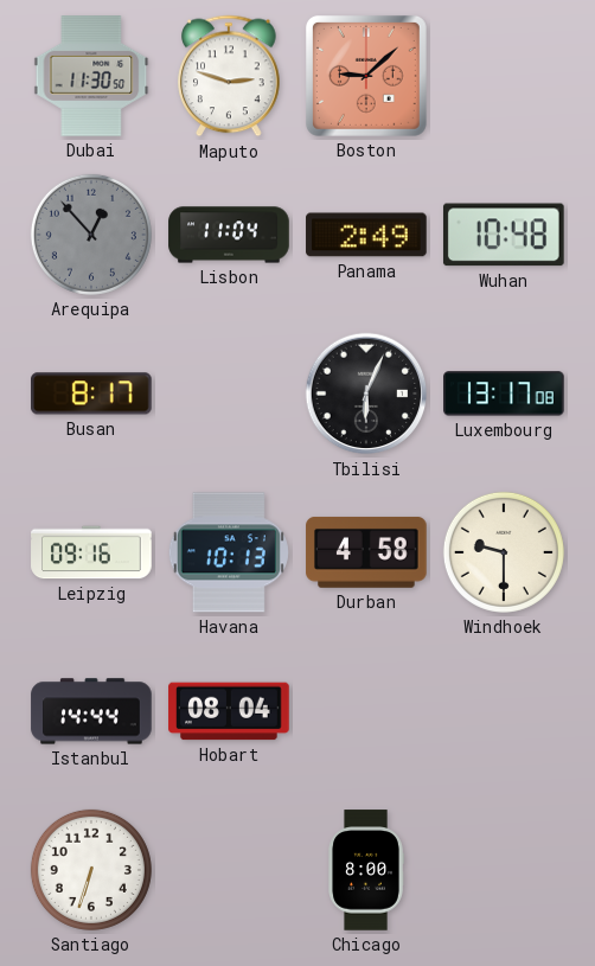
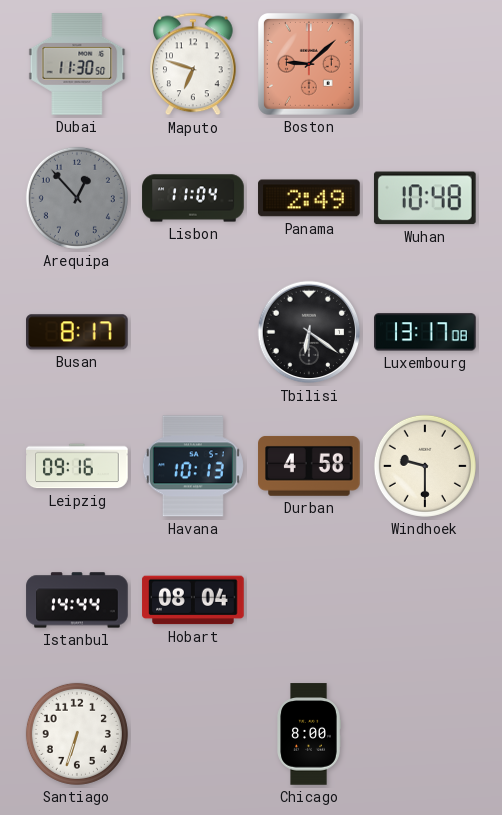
Maputo: 2:48 -> 6:48
Tbilisi: 6:04 -> 6:21
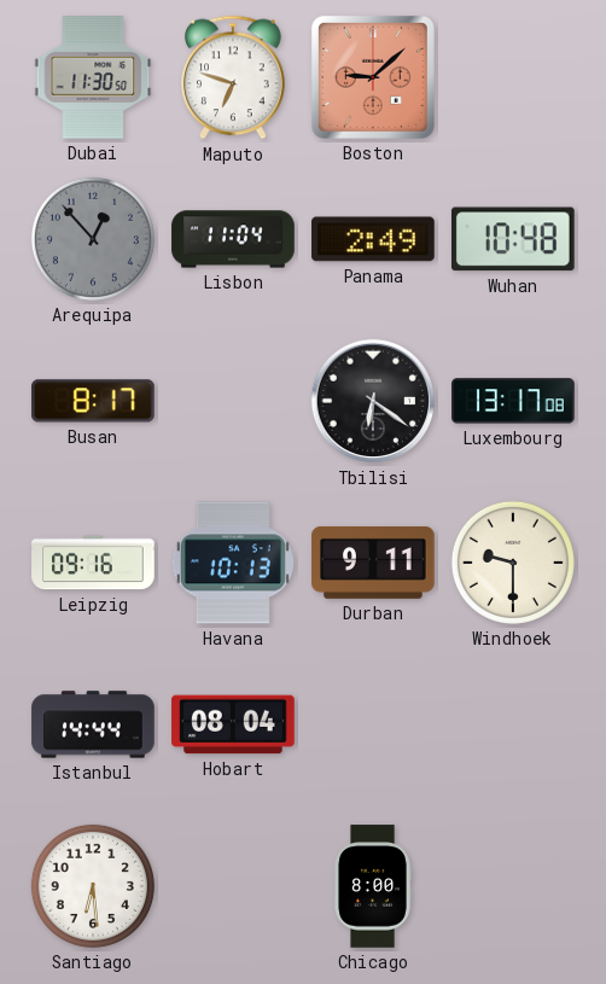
Durban: 4:58 -> 9:11
Santiago: 6:33 -> 6:29
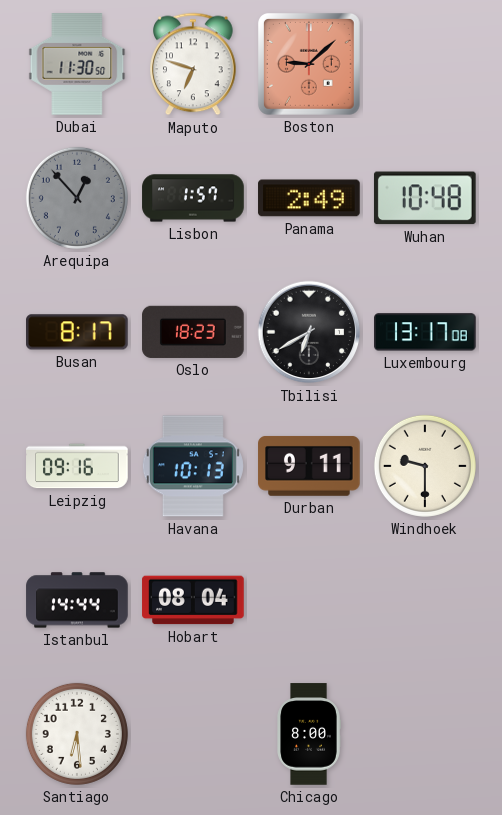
Lisbon: 11:04 -> 1:57
Oslo: none -> 18:23
Tbilisi: 6:21 -> 6:40
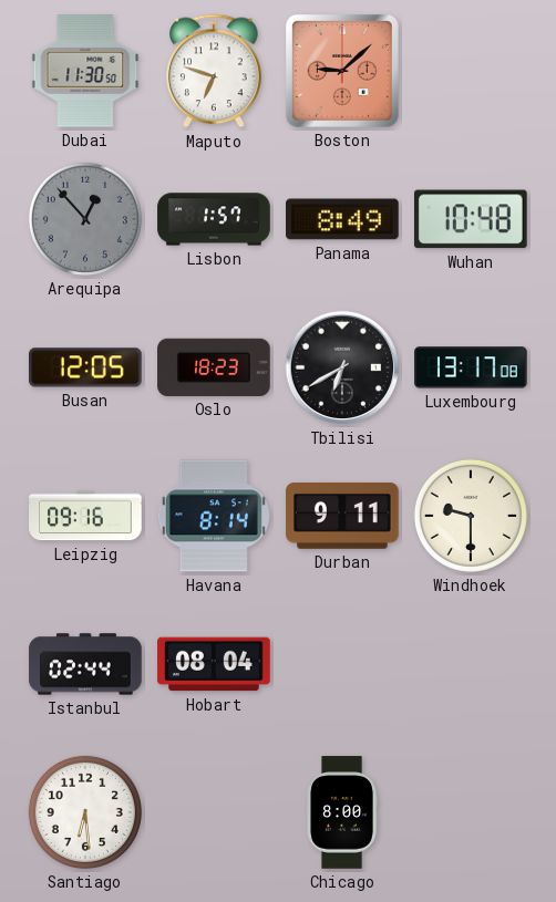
Panama: 2:49 -> 8:49
Busan: 8:17 -> 12:05
Havana: 10:13 -> 8:14
Istanbul: 14:44 -> 02:44
